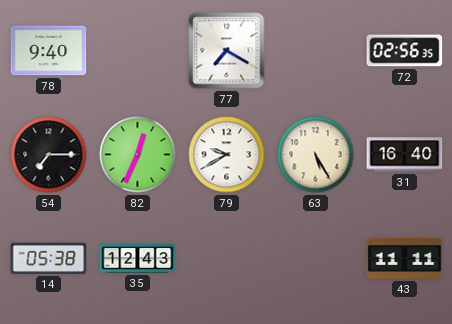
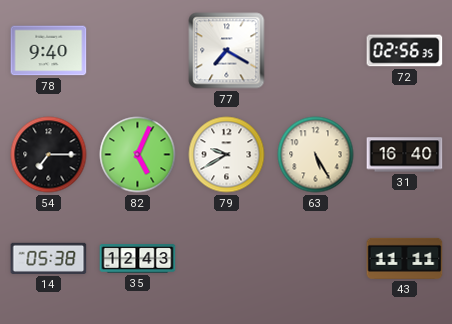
82: 12:34 -> 5:04
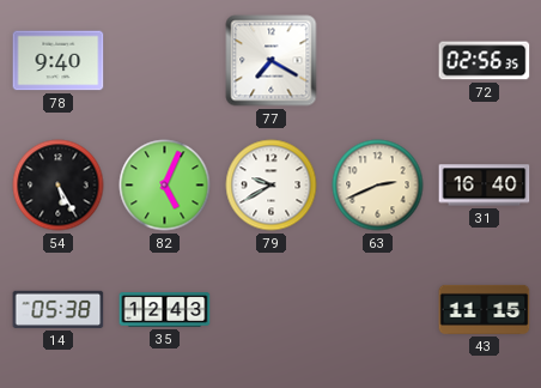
54: 7:15 -> 5:25
63: 5:25 -> 2:41
43: 11:11 -> 11:15
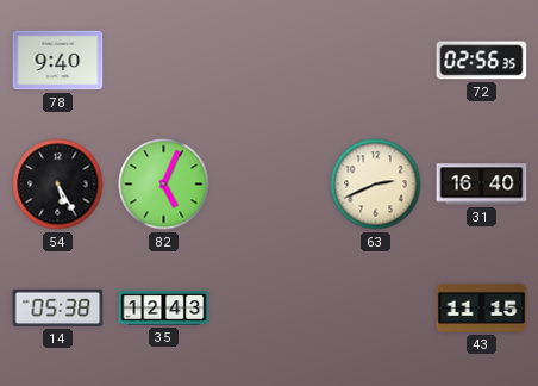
77: 7:20 -> none
79: 9:40 -> none
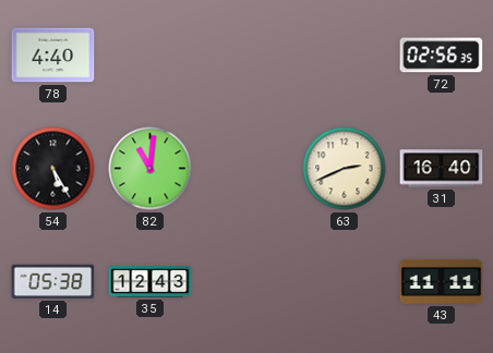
78: 9:40 -> 4:40
82: 5:04 -> 11:01
43: 11:15 -> 11:11
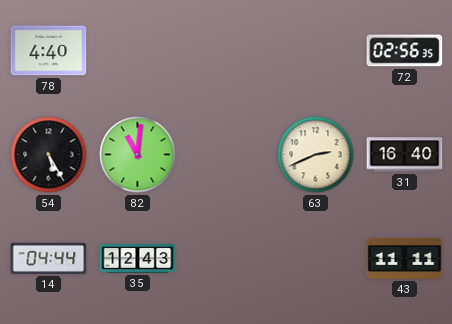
14: 05:38 -> 04:44
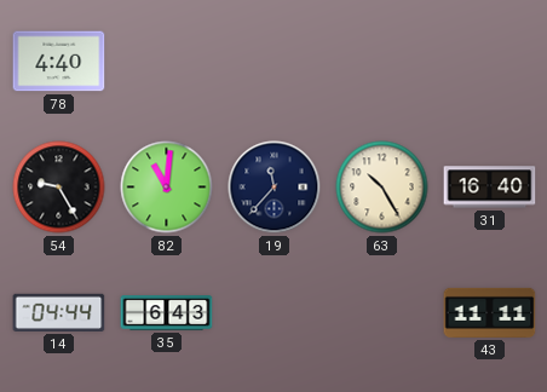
72: 02:56 -> none
54: 5:25 -> 9:25
19: none -> 11:37
63: 2:41 -> 10:25
35: 12:43 -> 6:43
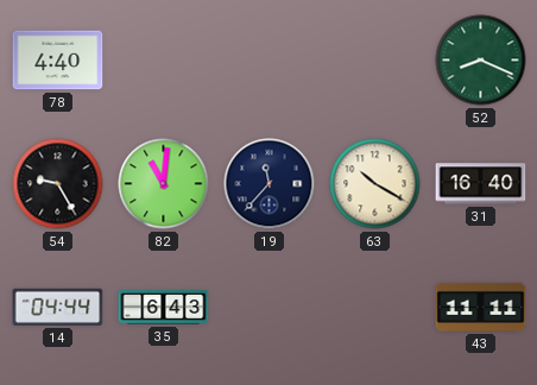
52: none -> 8:19
63: 10:25 -> 10:20
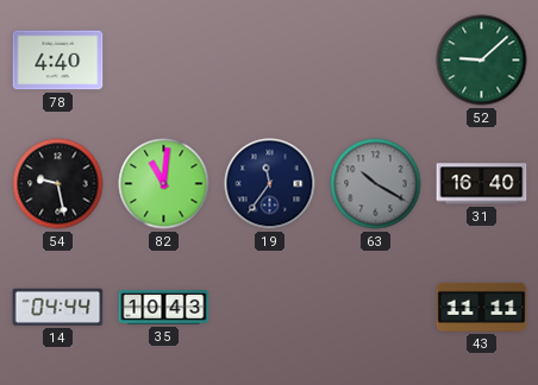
52: 8:19 -> 9:08
54: 9:25 -> 9:28
19: 11:37 -> 11:36
63 dial: cream -> grey
35: 6:43 -> 10:43
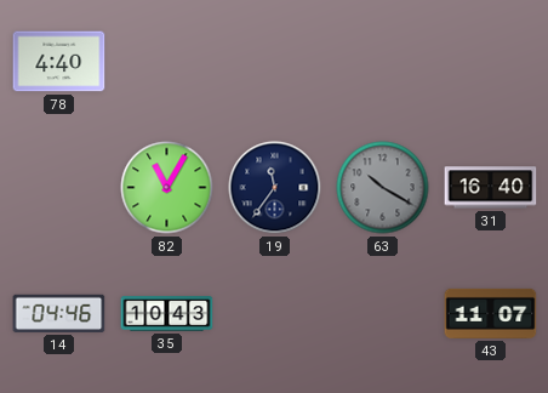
52: 9:08 -> none
54: 9:28 -> none
82: 11:01 -> 11:05
14: 04:44 -> 04:46
43: 11:11 -> 11:07
